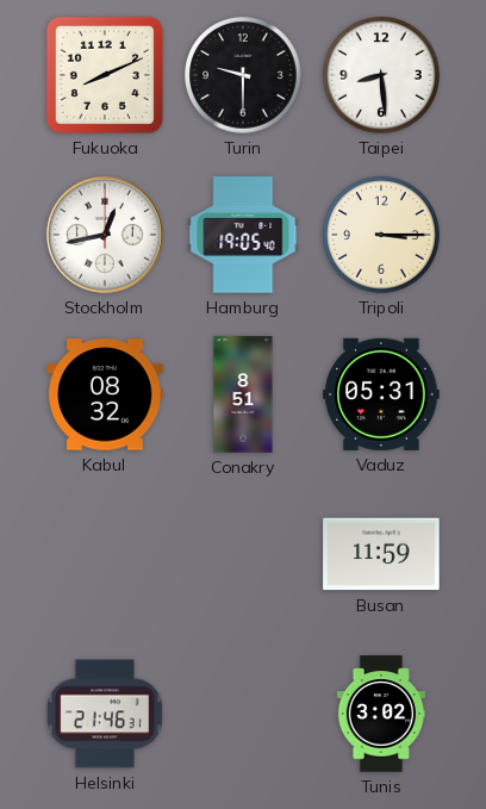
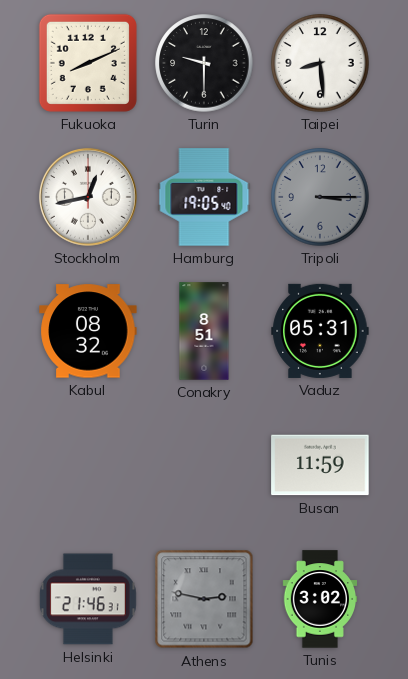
Tripoli dial: cream -> grey
Athens: none -> 2:47
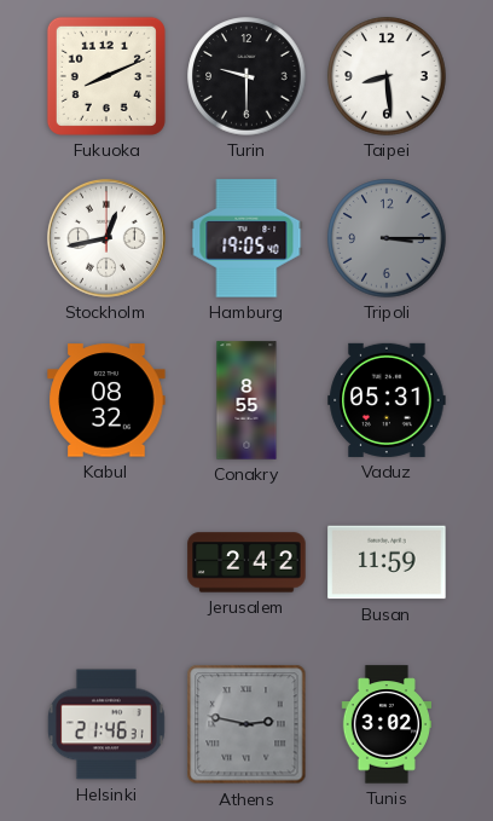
Conakry: 8:51 -> 8:55
Jerusalem: none -> 2:42
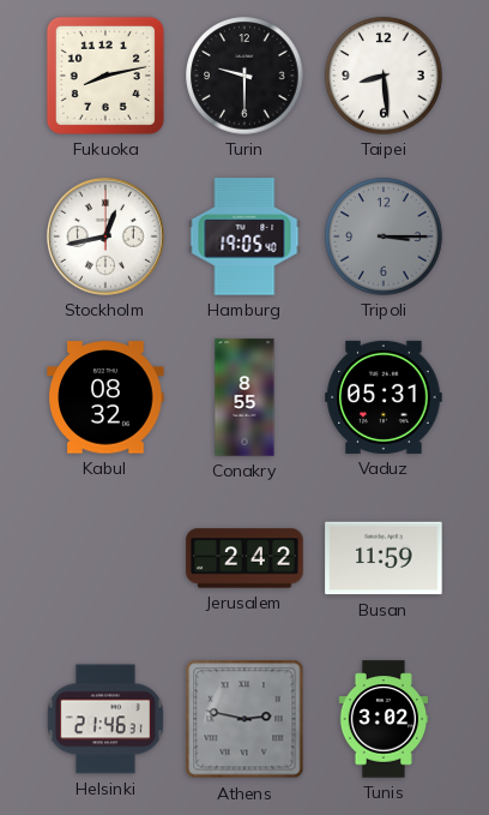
Fukuoka: 8:11 -> 8:13
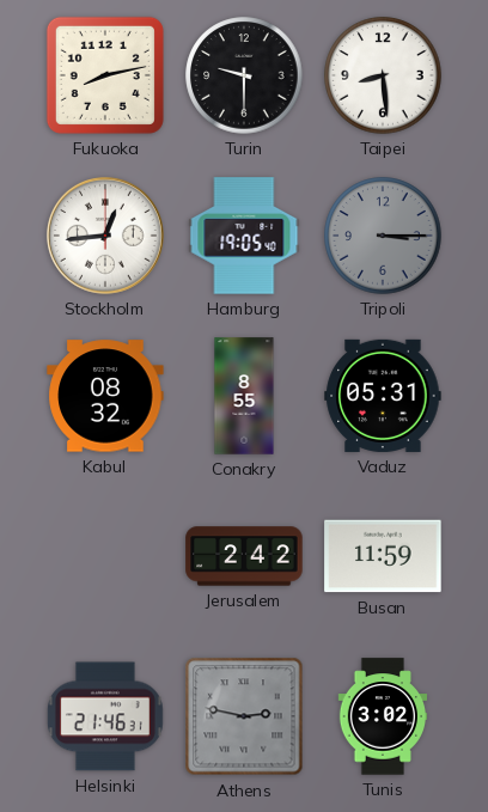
Stockholm: 12:43 -> 12:44
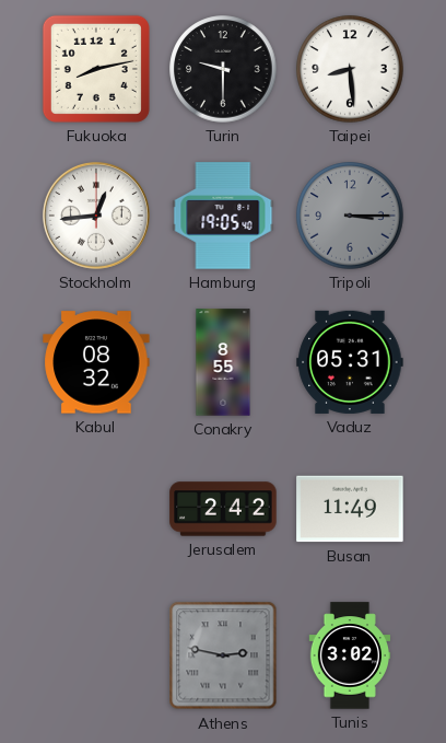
Busan: 11:59 -> 11:49
Helsinki: 21:46 -> none
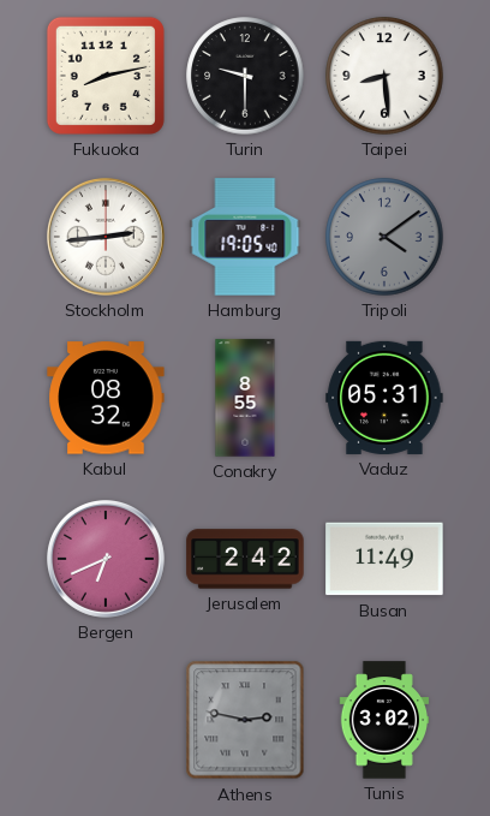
Stockholm: 12:44 -> 2:44
Tripoli: 3:15 -> 4:09
Bergen: none -> 6:41
